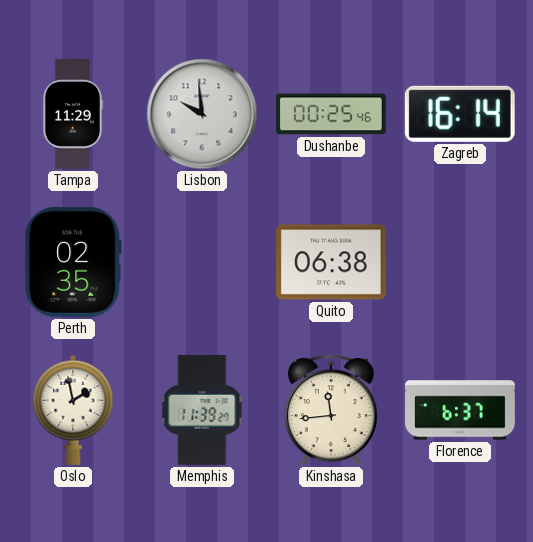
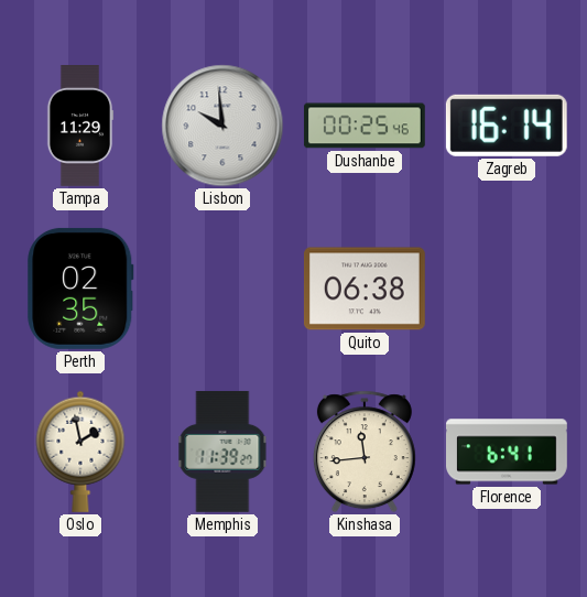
Florence: 6:37 -> 6:41
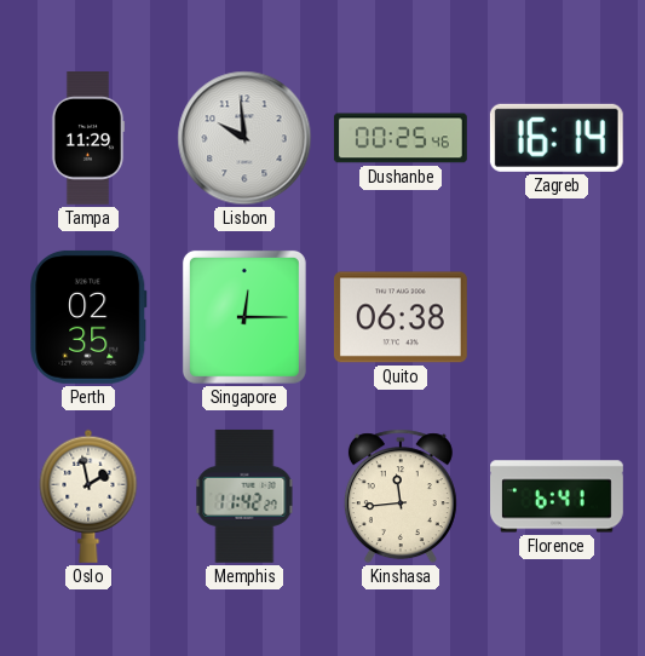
Singapore: none -> 12:15
Memphis: 11:39 -> 11:42
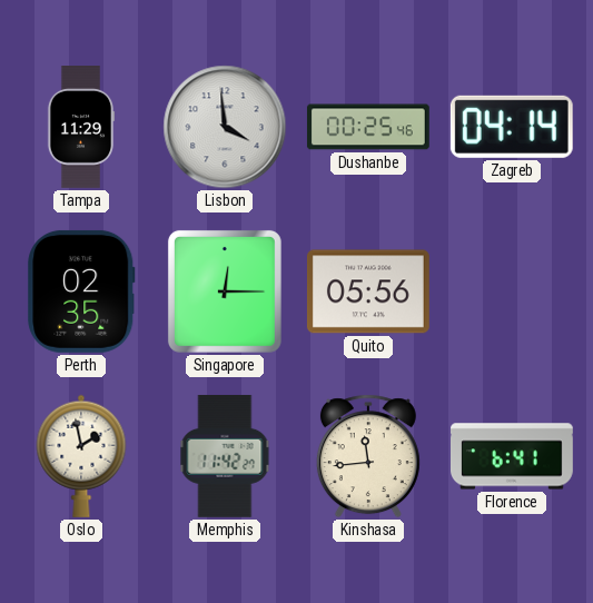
Lisbon: 9:59 -> 3:59
Zagreb: 16:14 -> 04:14
Quito: 06:38 -> 05:56
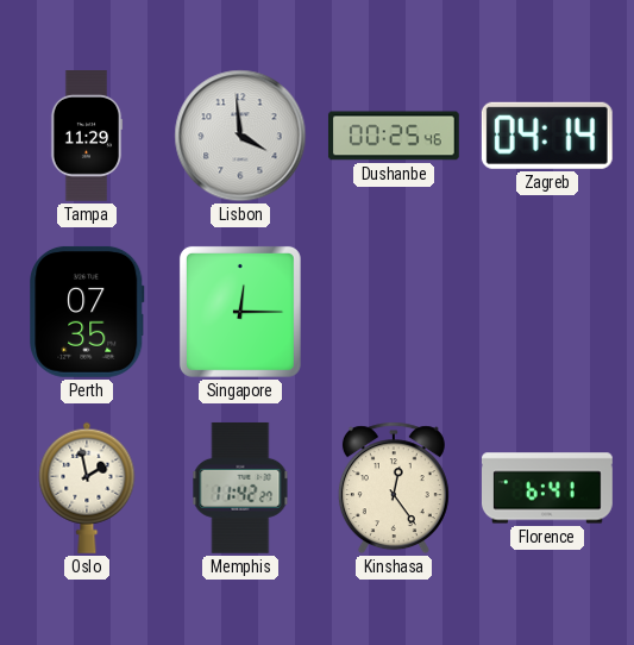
Perth: 02:35 -> 07:35
Quito: 05:56 -> none
Kinshasa: 11:44 -> 12:24
